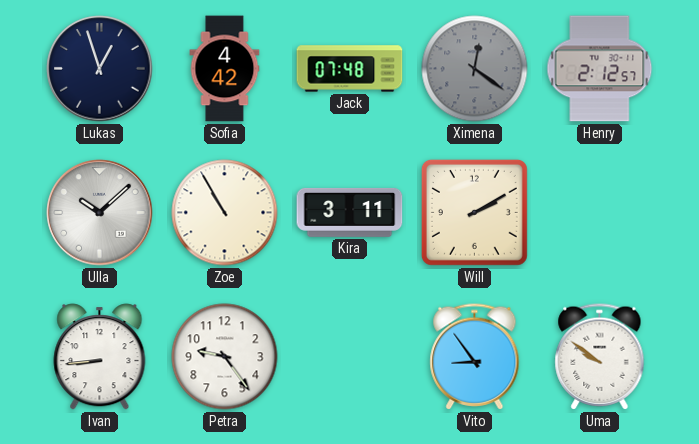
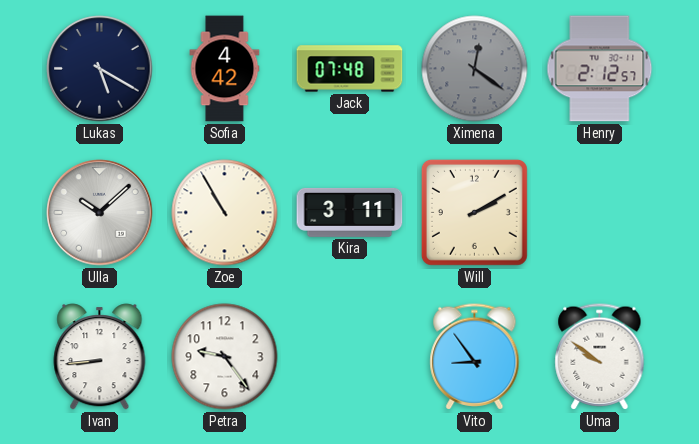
Lukas: 12:57 -> 5:20
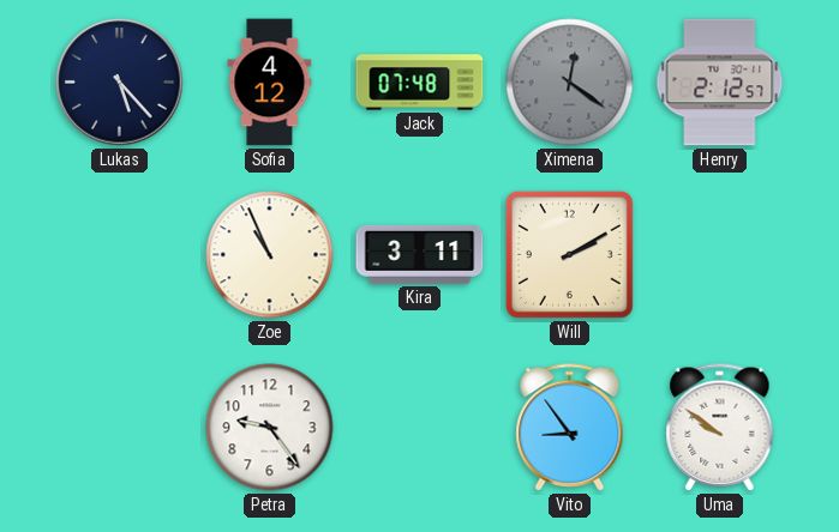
Lukas: 5:20 -> 5:23
Sofia: 4:42 -> 4:12
Ulla: 10:08 -> none
Zoe: 10:55 -> 10:56
Ivan: 8:44 -> none
